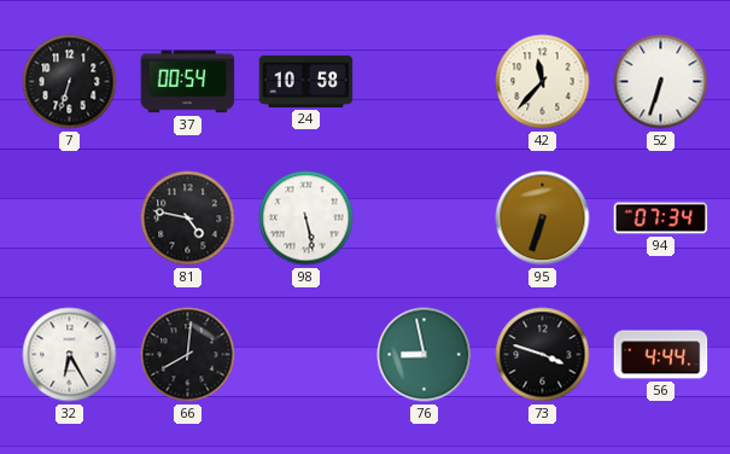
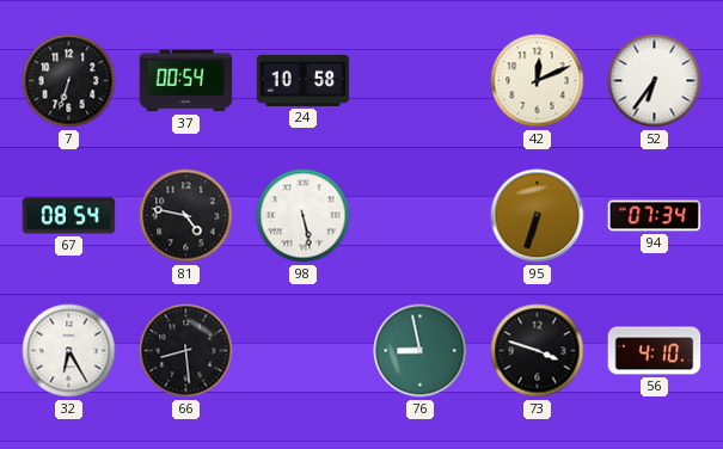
42: 11:37 -> 12:11
52: 6:33 -> 6:36
67: none -> 08:54
66: 8:01 -> 8:29
56: 4:44 -> 4:10
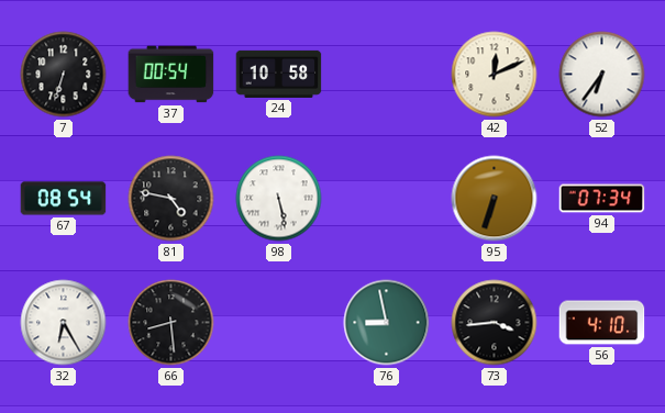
73: 3:48 -> 3:44
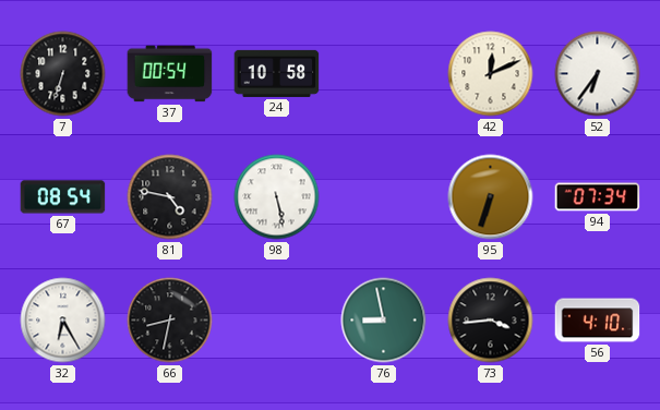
66: 8:29 -> 8:32
